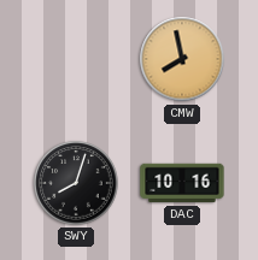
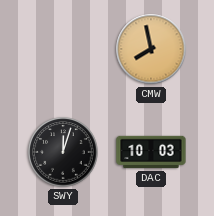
SWY: 8:03 -> 12:03
DAC: 10:16 -> 10:03
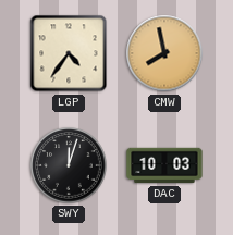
LGP: none -> 4:36
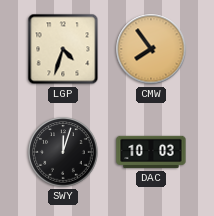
LGP: 4:36 -> 4:33
CMW: 7:58 -> 7:54
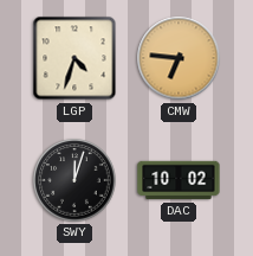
CMW: 7:54 -> 6:46
DAC: 10:03 -> 10:02
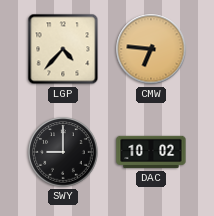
LGP: 4:33 -> 4:37
SWY: 12:03 -> 9:00
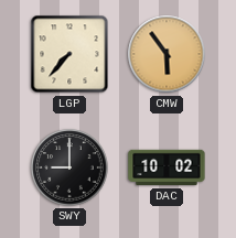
LGP: 4:37 -> 7:37
CMW: 6:46 -> 5:54
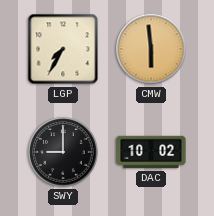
LGP: 7:37 -> 7:35
CMW: 5:54 -> 5:59
